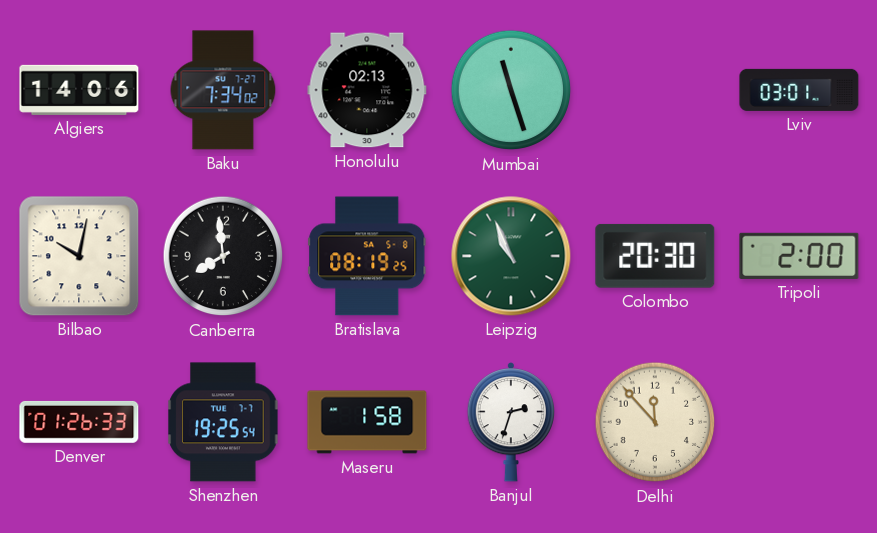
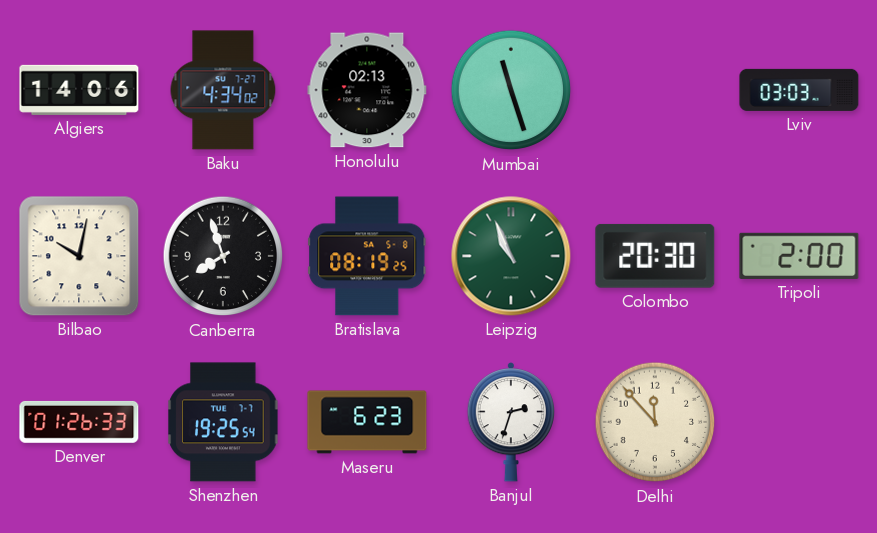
Baku: 7:34 -> 4:34
Lviv: 03:01 -> 03:03
Canberra: 7:59 -> 7:57
Maseru: 1:58 -> 6:23
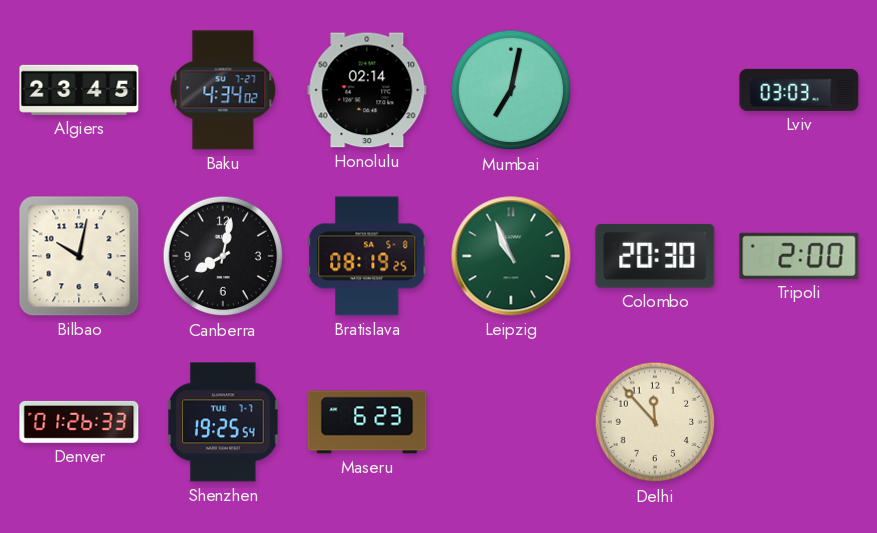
Algiers: 14:06 -> 23:45
Honolulu: 02:13 -> 02:14
Mumbai: 11:27 -> 7:02
Canberra: 7:57 -> 8:02
Banjul: 2:33 -> none
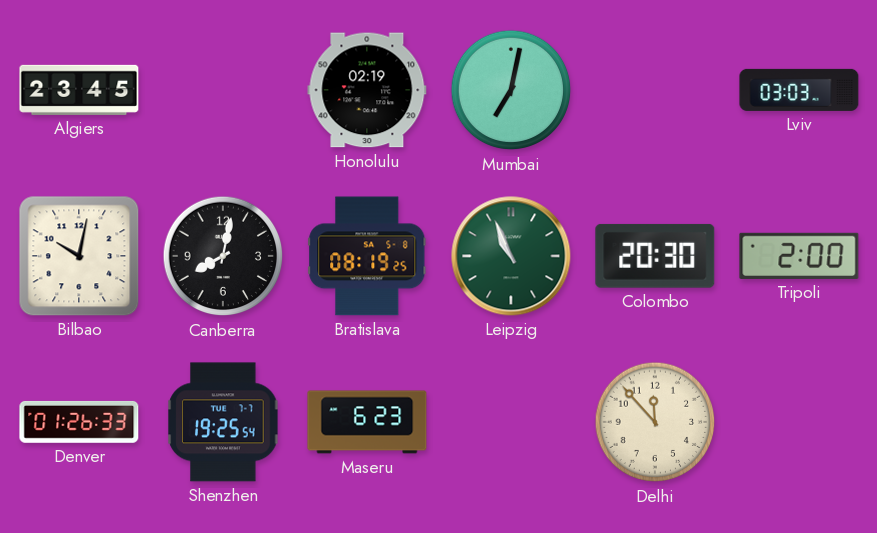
Baku: 4:34 -> none
Honolulu: 02:14 -> 02:19
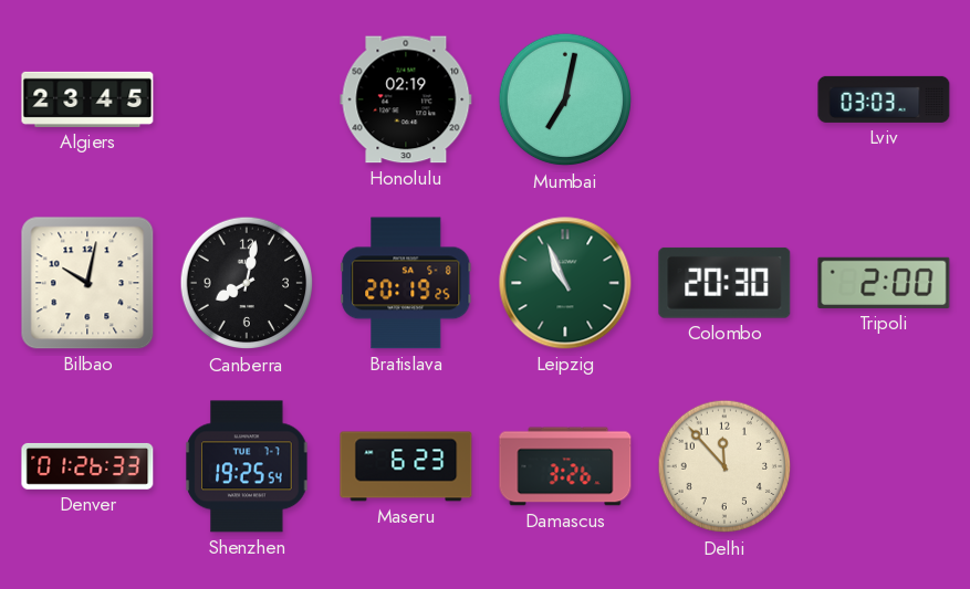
Bratislava: 08:19 -> 20:19
Damascus: none -> 3:26
